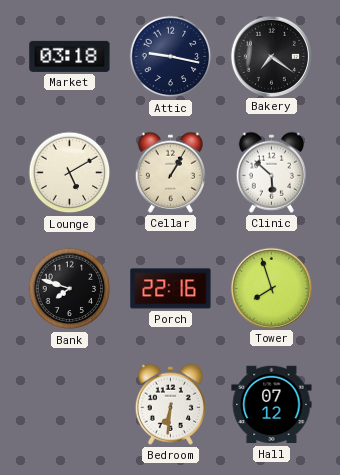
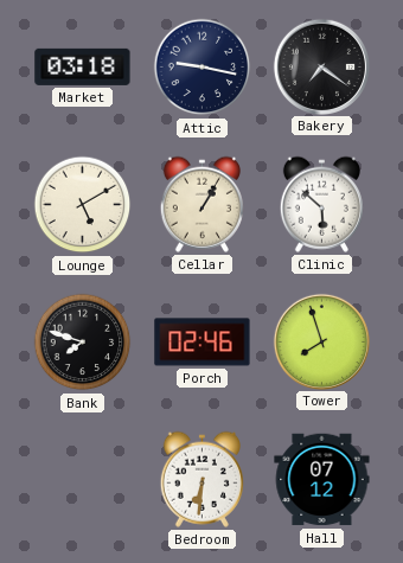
Porch: 22:16 -> 02:46
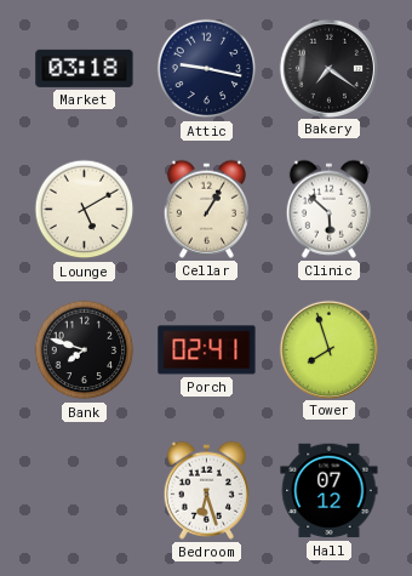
Porch: 02:46 -> 02:41
Bedroom: 6:31 -> 6:27
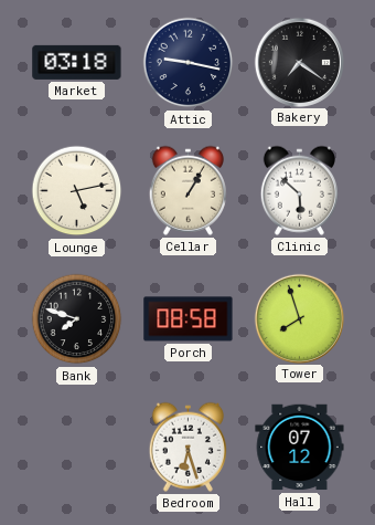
Lounge: 5:10 -> 5:13
Porch: 02:41 -> 08:58
